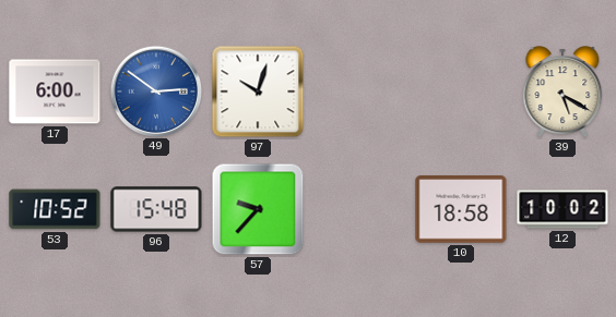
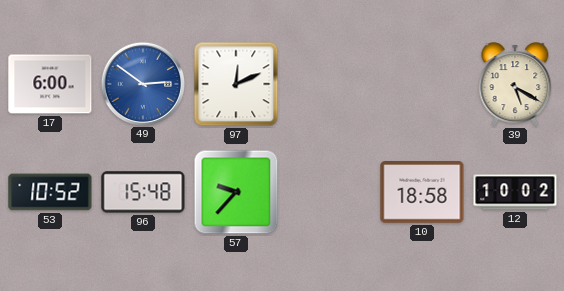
97: 10:03 -> 12:11
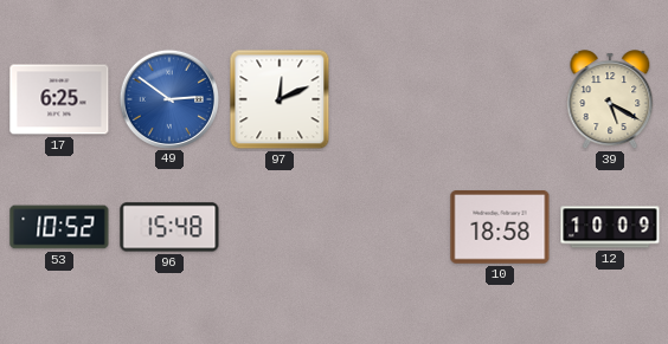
17: 6:00 -> 6:25
57: 9:37 -> none
12: 10:02 -> 10:09
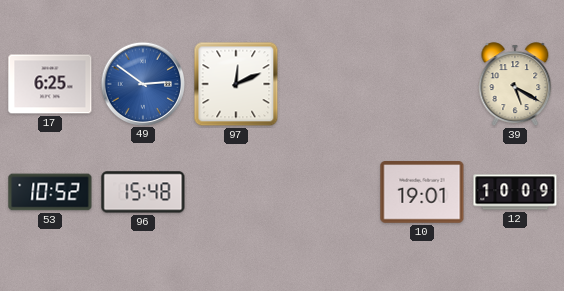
10: 18:58 -> 19:01
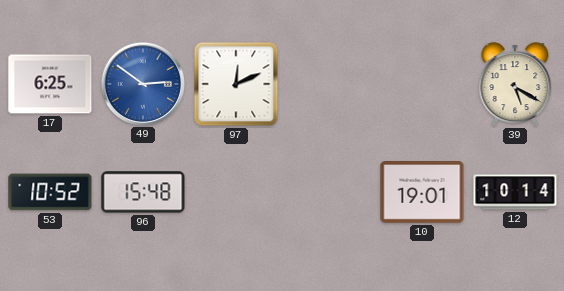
12: 10:09 -> 10:14
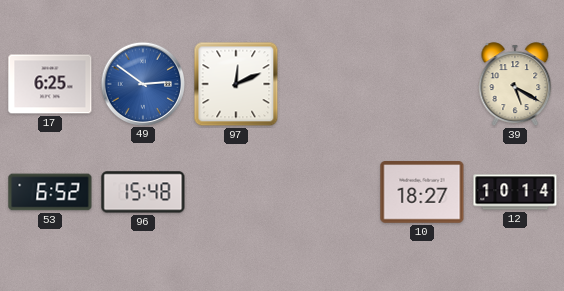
53: 10:52 -> 6:52
10: 19:01 -> 18:27
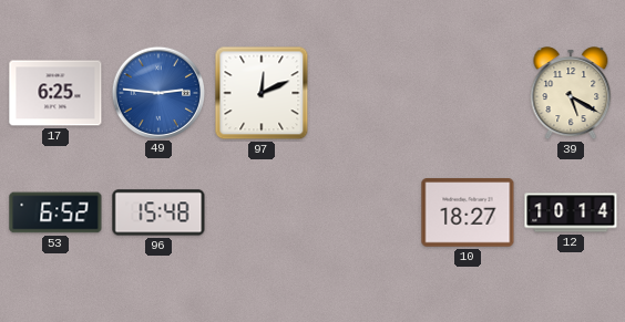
49: 2:51 -> 2:46
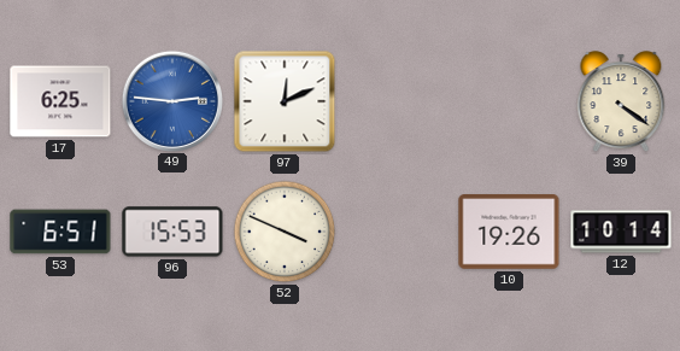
39: 5:20 -> 4:21
53: 6:52 -> 6:51
96: 15:48 -> 15:53
52: none -> 3:49
10: 18:27 -> 19:26
